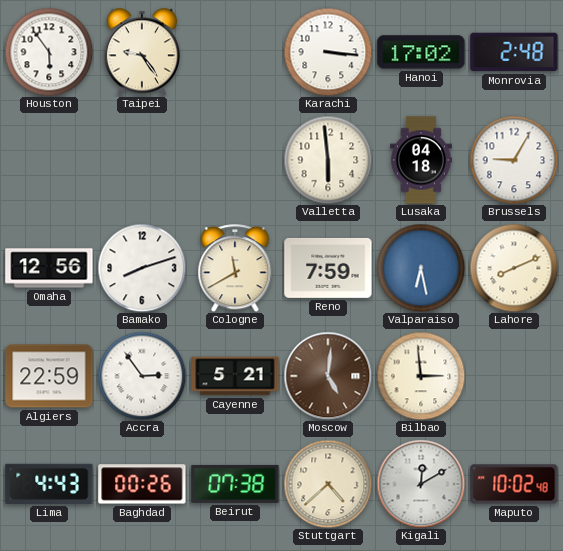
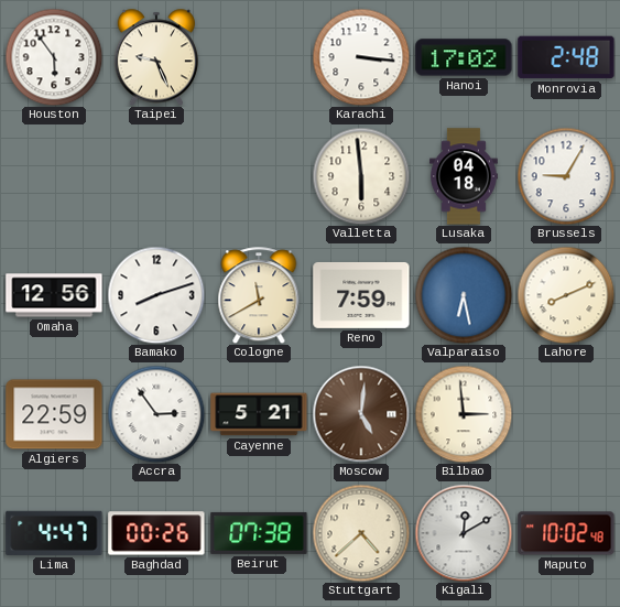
Taipei: 9:24 -> 9:26
Lima: 4:43 -> 4:47
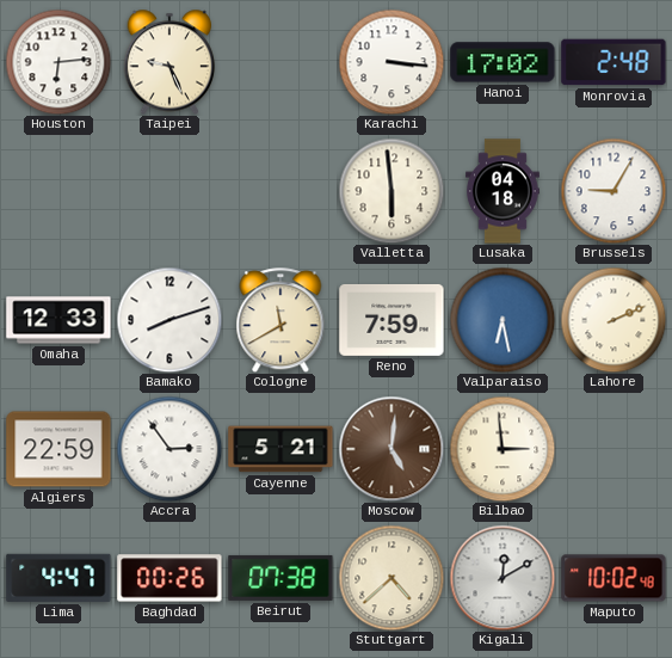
Houston: 5:54 -> 6:14
Omaha: 12:56 -> 12:33
Lahore: 8:11 -> 2:11
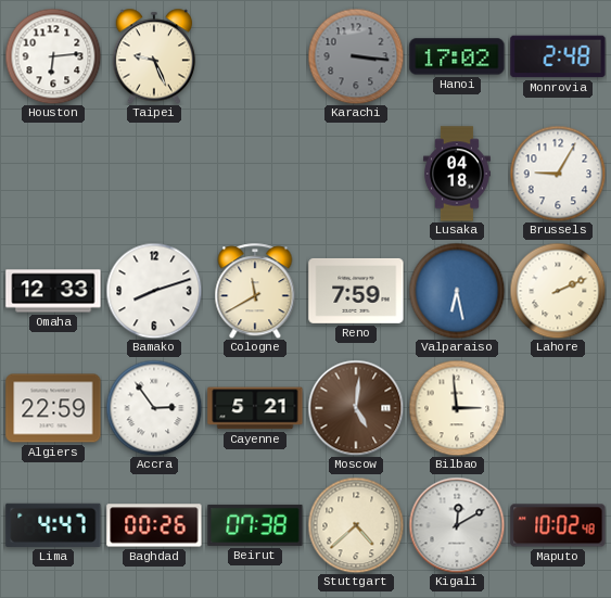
Karachi dial: white -> grey
Valletta: 5:59 -> none
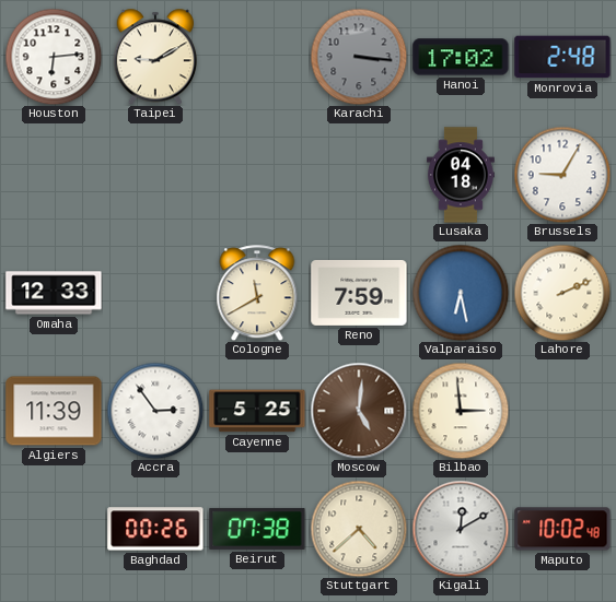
Taipei: 9:26 -> 9:10
Bamako: 8:12 -> none
Algiers: 22:59 -> 11:39
Cayenne: 5:21 -> 5:25
Lima: 4:47 -> none
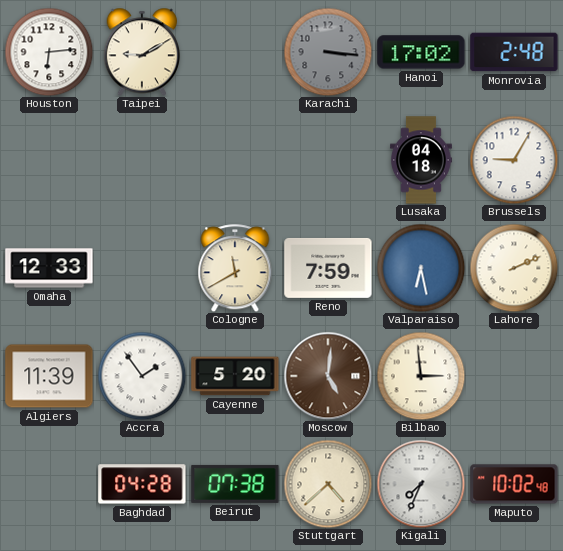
Accra: 2:54 -> 1:54
Cayenne: 5:25 -> 5:20
Baghdad: 00:26 -> 04:28
Kigali: 12:10 -> 7:34
